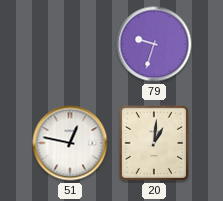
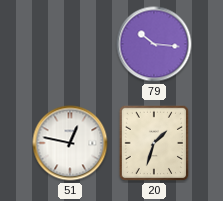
79: 9:33 -> 10:16
20: 1:01 -> 1:33
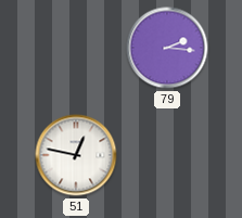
79: 10:16 -> 2:16
20: 1:33 -> none
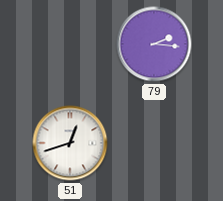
51: 12:47 -> 12:42
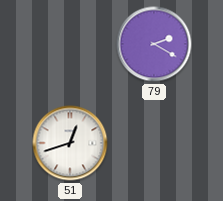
79: 2:16 -> 2:20
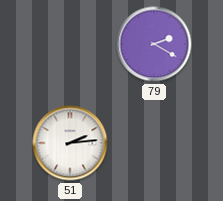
51: 12:42 -> 2:14
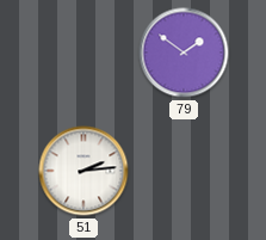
79: 2:20 -> 1:51
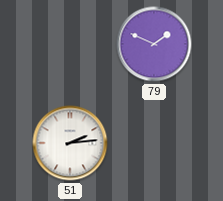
79: 1:51 -> 1:49
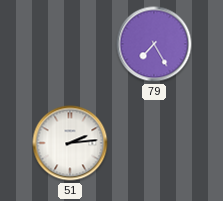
79: 1:49 -> 7:25
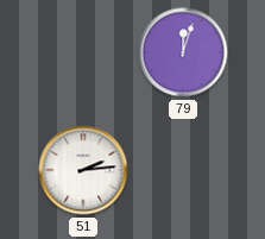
79: 7:25 -> 12:03
